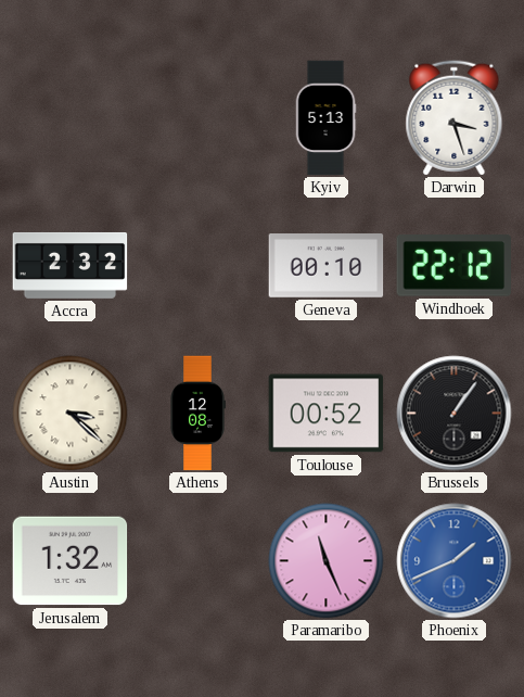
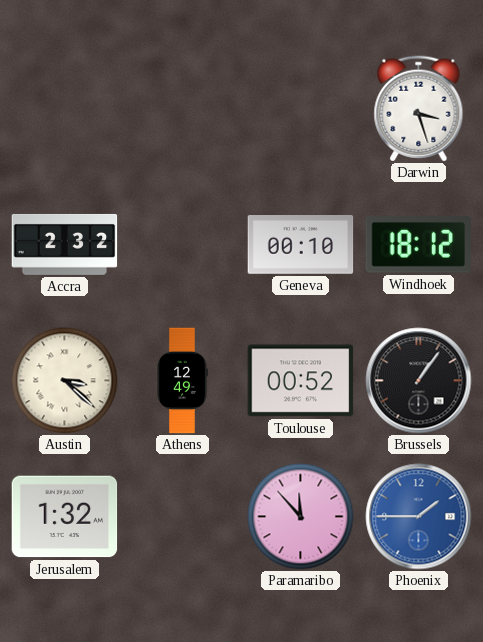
Kyiv: 5:13 -> none
Windhoek: 22:12 -> 18:12
Athens: 12:08 -> 12:49
Paramaribo: 11:26 -> 11:53
Phoenix: 1:41 -> 1:45
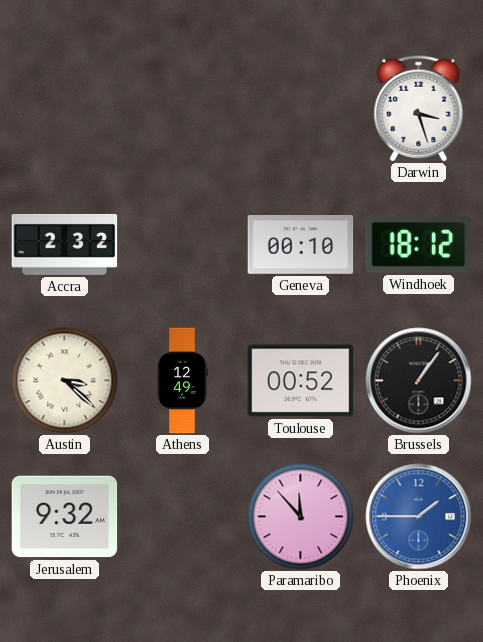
Jerusalem: 1:32 -> 9:32
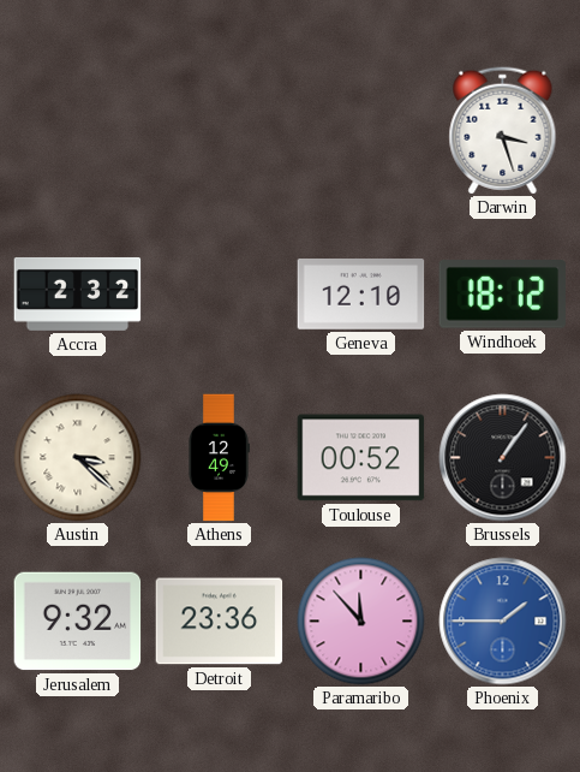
Geneva: 00:10 -> 12:10
Detroit: none -> 23:36
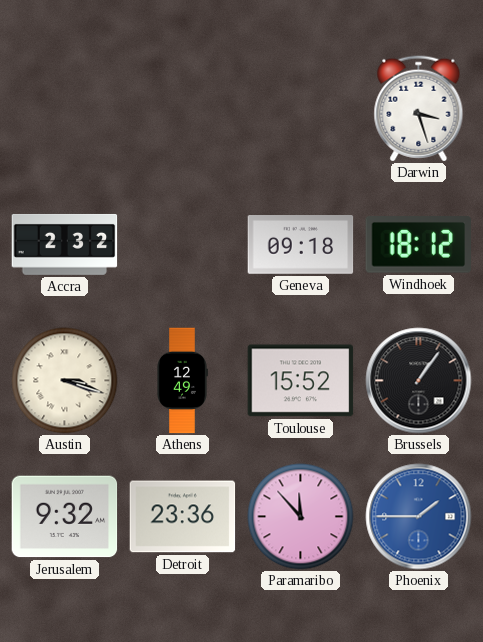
Geneva: 12:10 -> 09:18
Austin: 3:22 -> 3:18
Toulouse: 00:52 -> 15:52
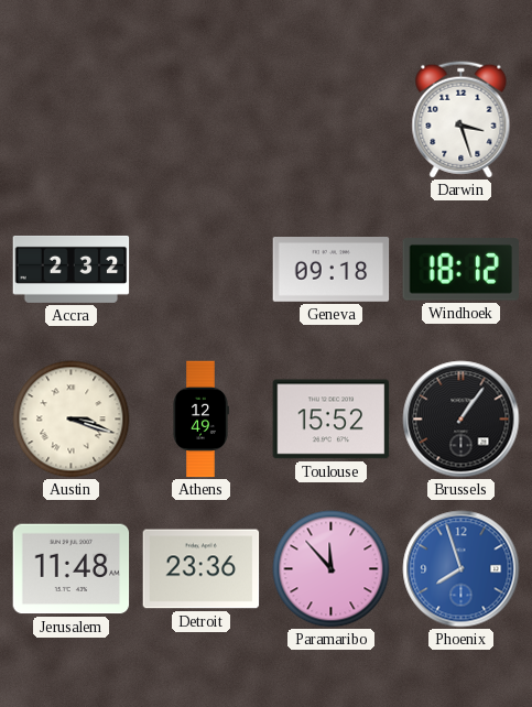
Jerusalem: 9:32 -> 11:48
Phoenix: 1:45 -> 7:57
